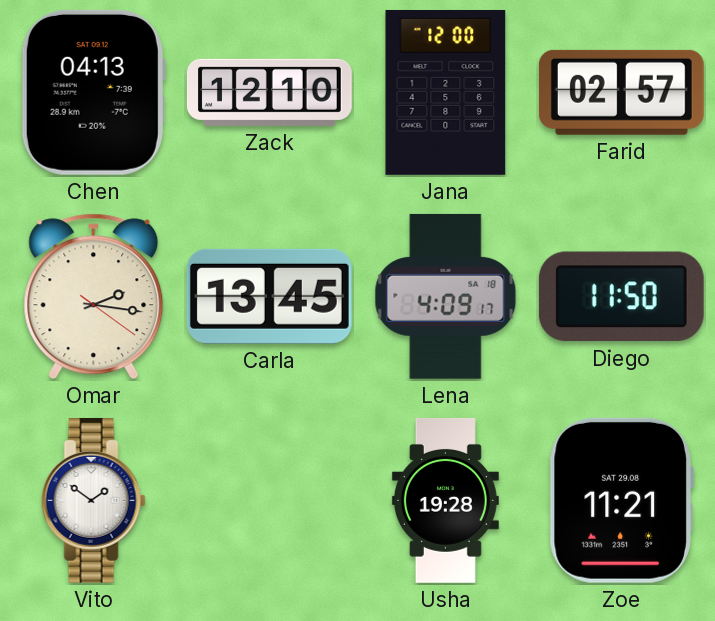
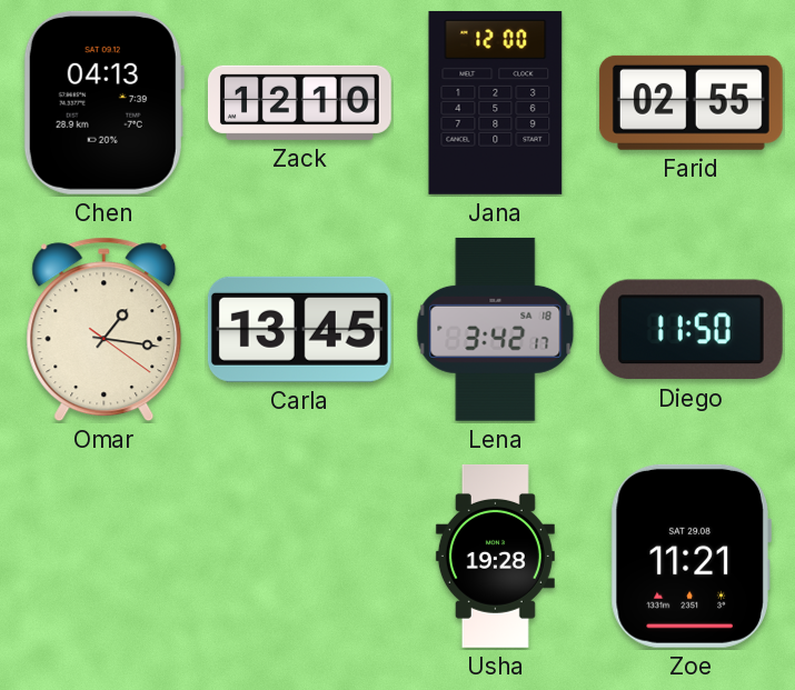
Farid: 02:57 -> 02:55
Omar: 2:16 -> 1:16
Lena: 4:09 -> 3:42
Vito: 1:51 -> none
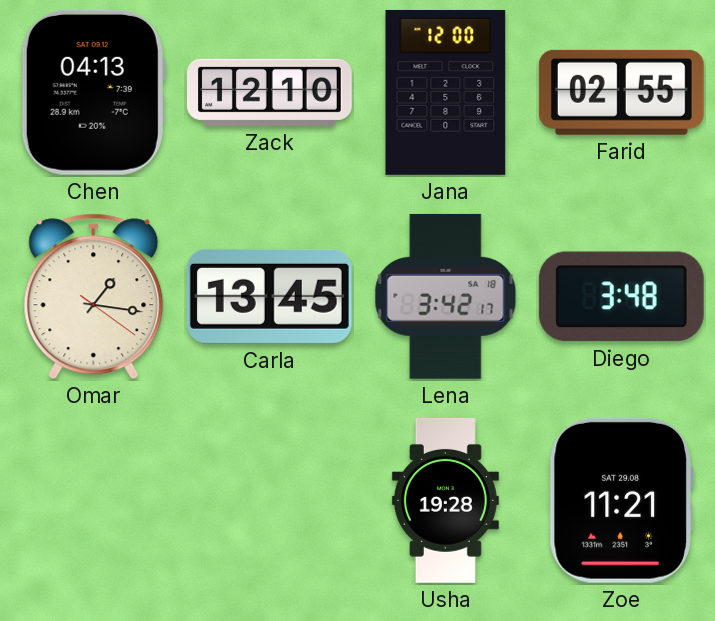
Diego: 11:50 -> 3:48
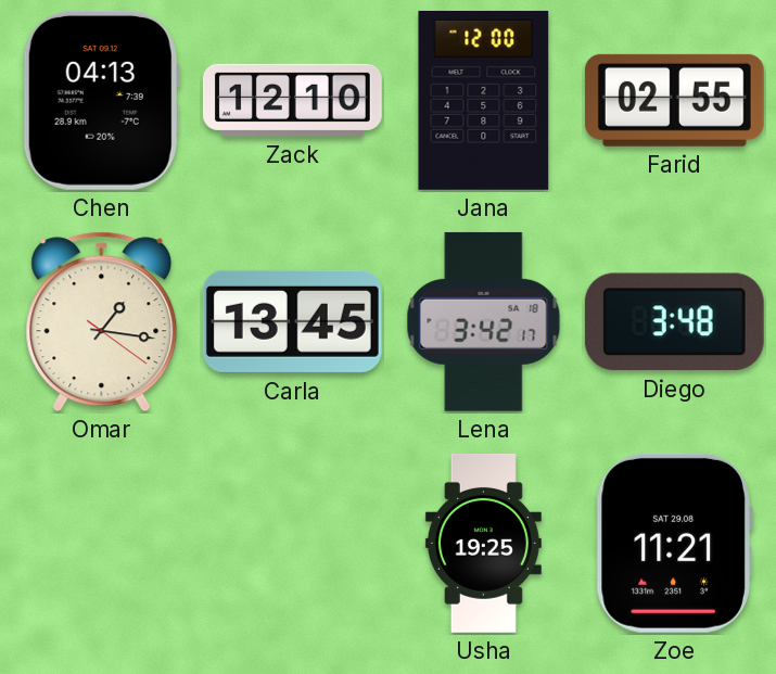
Usha: 19:28 -> 19:25
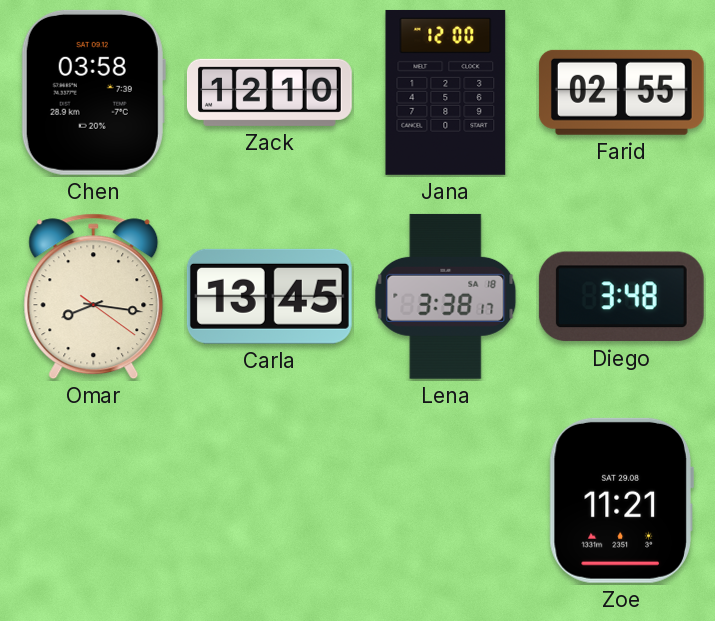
Chen: 04:13 -> 03:58
Omar: 1:16 -> 8:16
Lena: 3:42 -> 3:38
Usha: 19:25 -> none
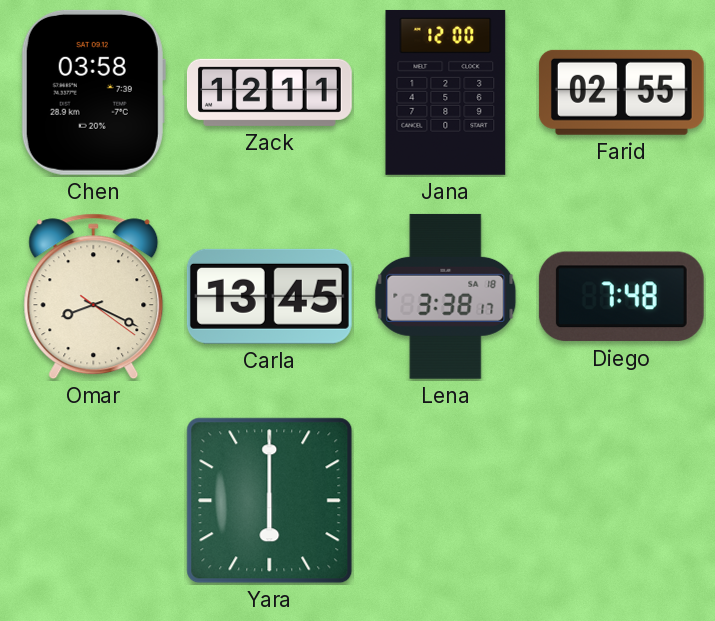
Zack: 12:10 -> 12:11
Omar: 8:16 -> 8:19
Diego: 3:48 -> 7:48
Yara: none -> 6:00
Zoe: 11:21 -> none
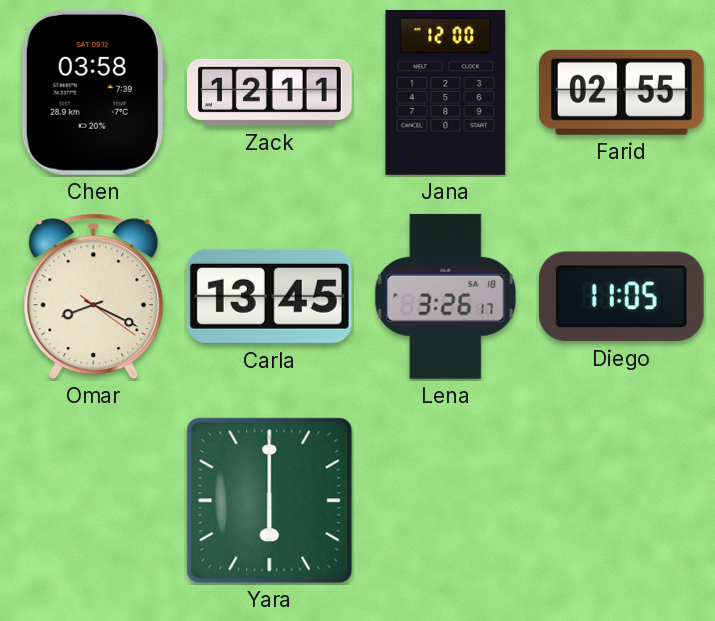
Lena: 3:38 -> 3:26
Diego: 7:48 -> 11:05
